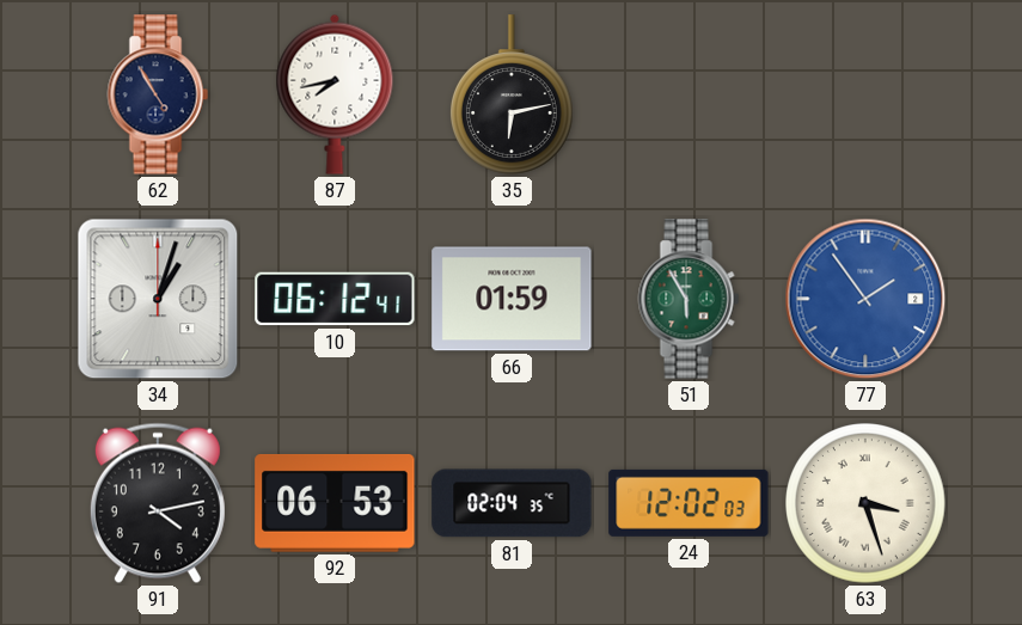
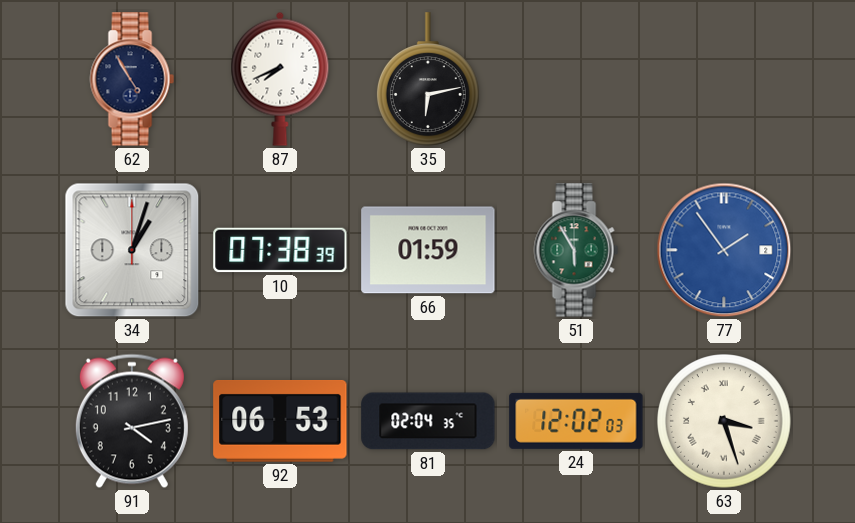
87: 7:43 -> 7:41
10: 06:12 -> 07:38
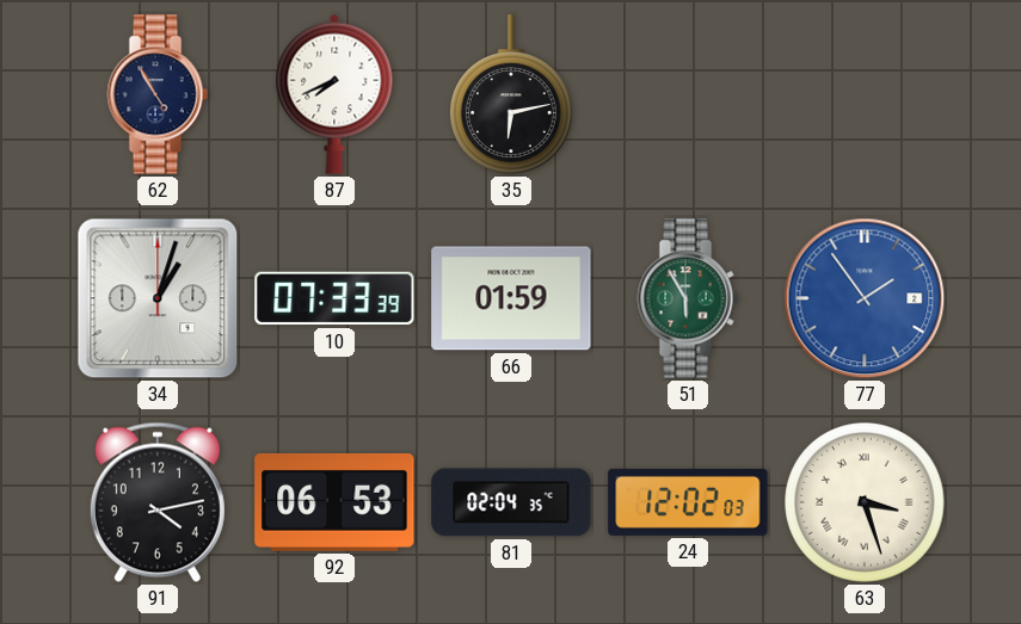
10: 07:38 -> 07:33
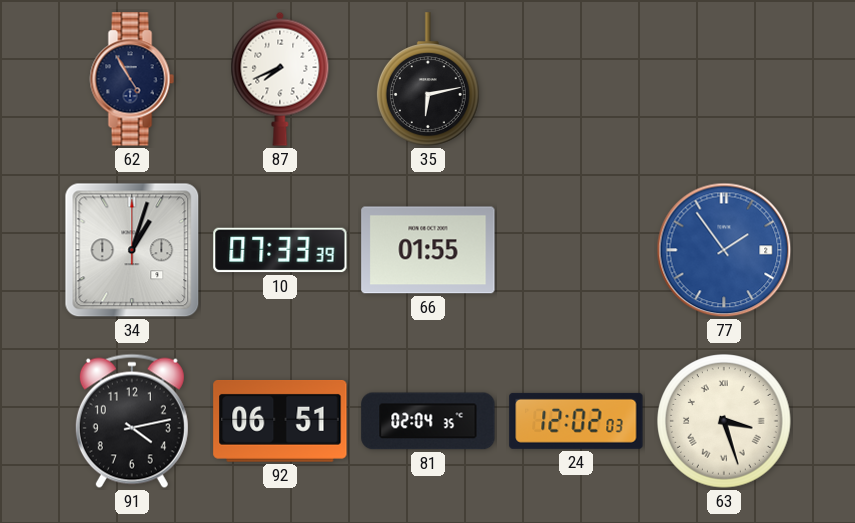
66: 01:59 -> 01:55
51: 5:55 -> none
92: 06:53 -> 06:51
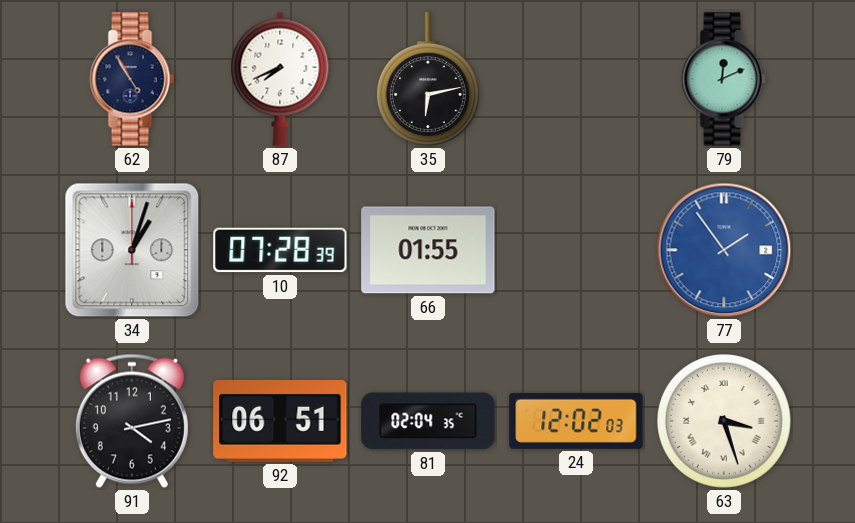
79: none -> 12:11
10: 07:33 -> 07:28
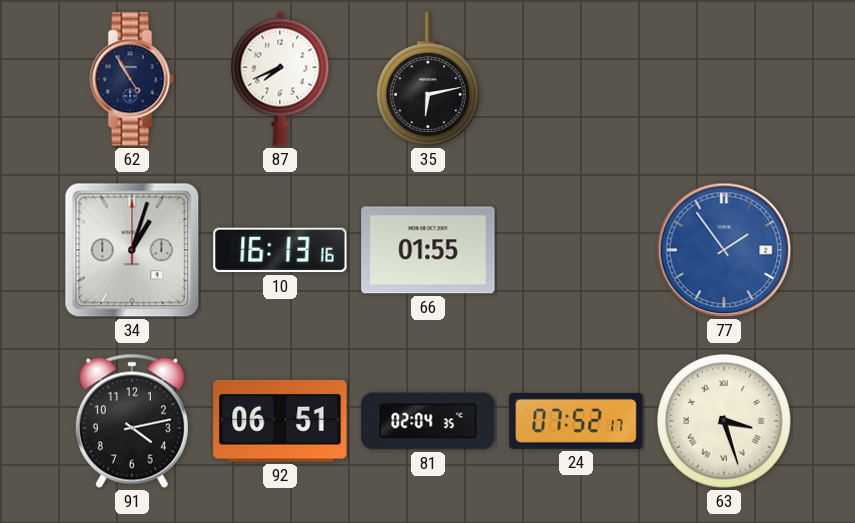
79: 12:11 -> none
10: 07:28 -> 16:13
24: 12:02 -> 07:52
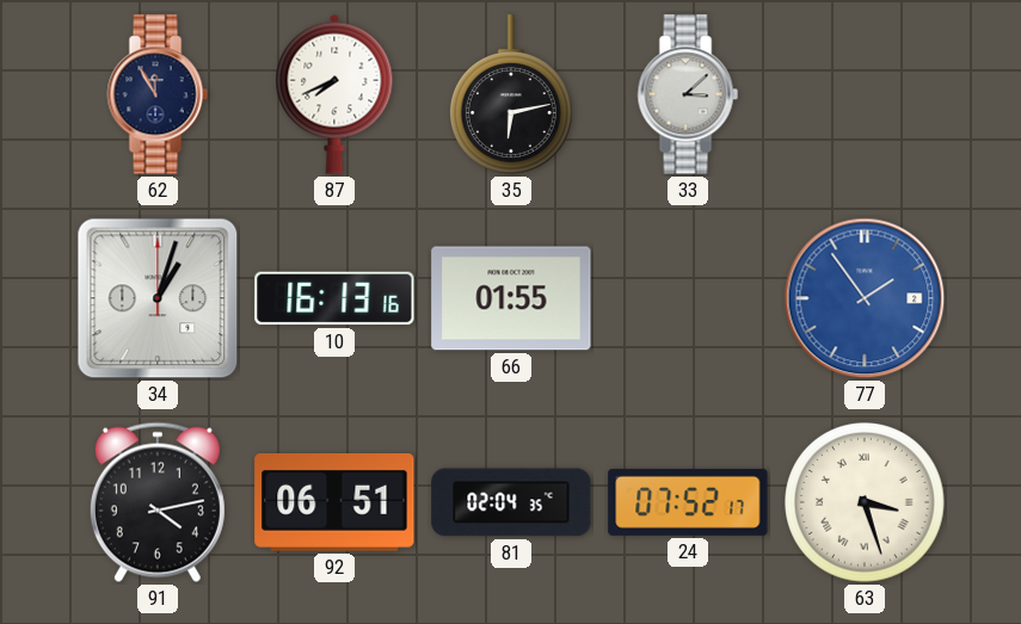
62: 4:55 -> 11:55
33: none -> 3:08
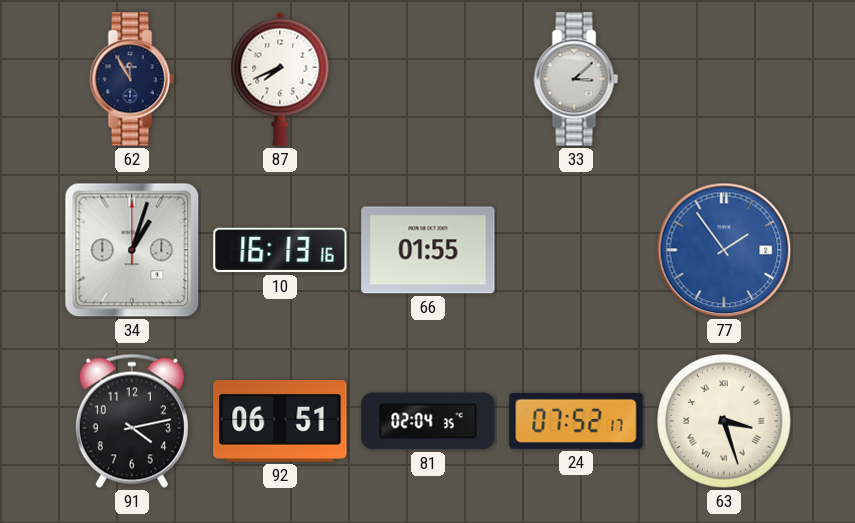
35: 6:13 -> none
